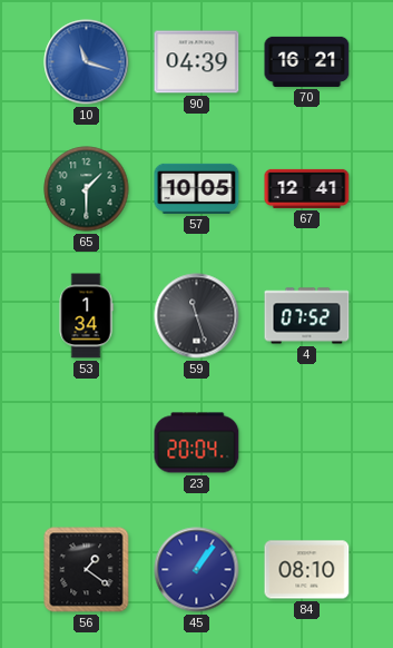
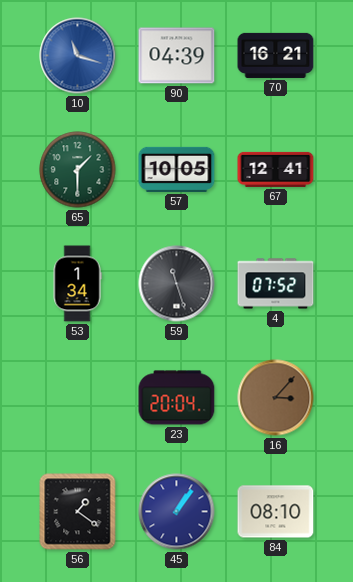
16: none -> 3:07
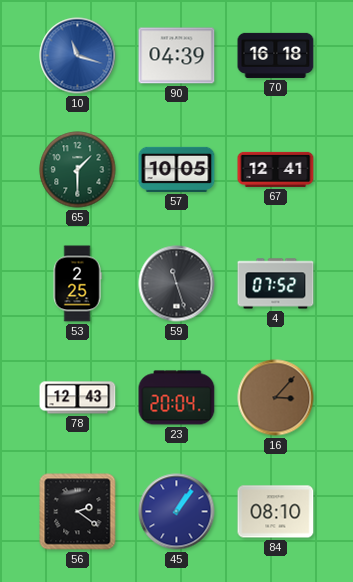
70: 16:21 -> 16:18
53: 1:34 -> 2:25
78: none -> 12:43
56: 1:21 -> 2:21
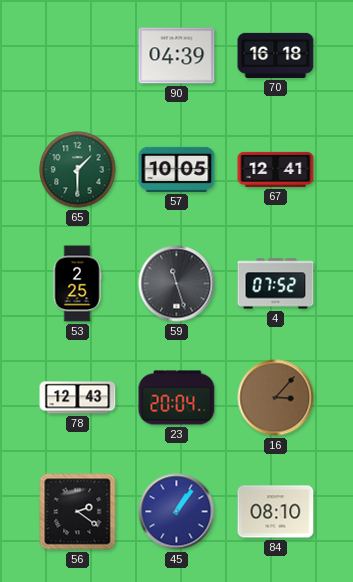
10: 11:18 -> none
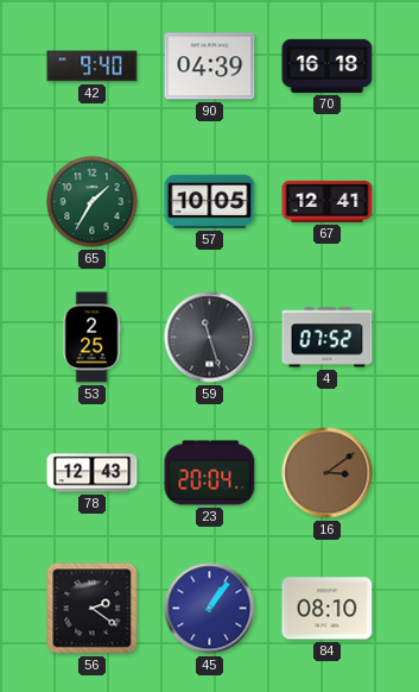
42: none -> 9:40
65: 1:30 -> 1:35
16: 3:07 -> 3:09
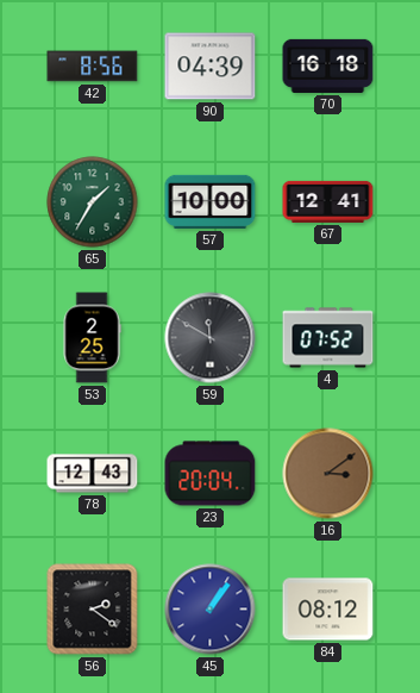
42: 9:40 -> 8:56
57: 10:05 -> 10:00
59: 11:27 -> 11:50
84: 08:10 -> 08:12
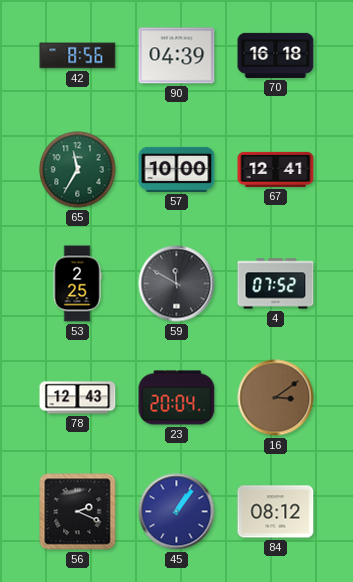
65: 1:35 -> 11:35
56: 2:21 -> 2:19
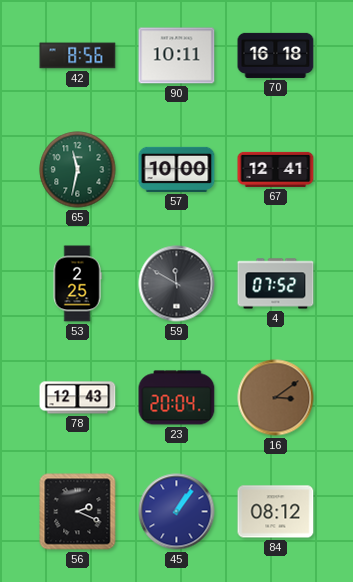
90: 04:39 -> 10:11
65: 11:35 -> 11:32
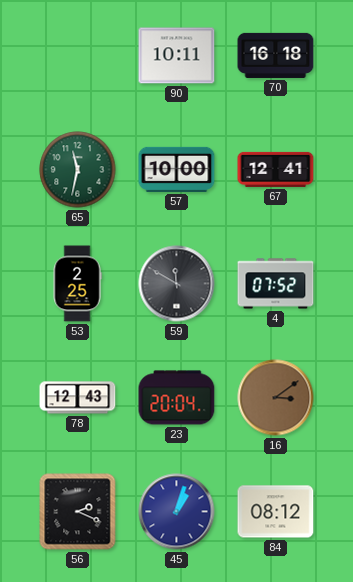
42: 8:56 -> none
45: 1:06 -> 1:03
